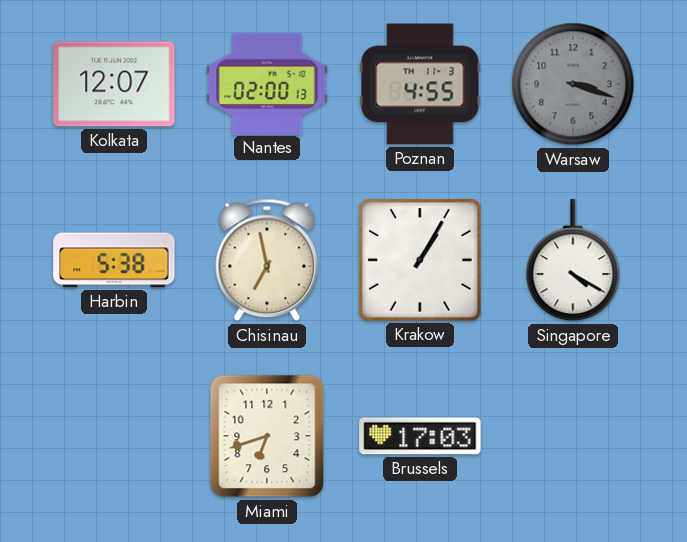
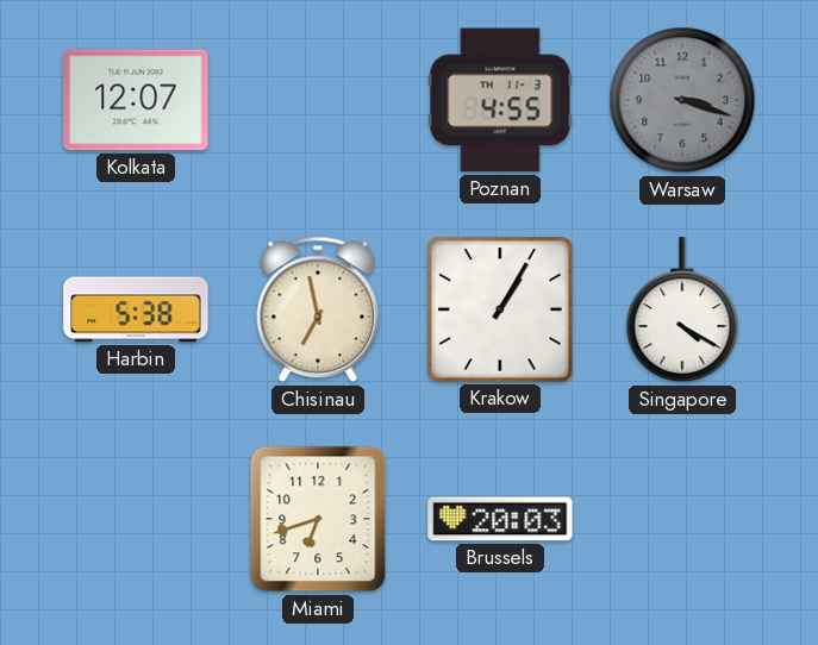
Nantes: 02:00 -> none
Brussels: 17:03 -> 20:03
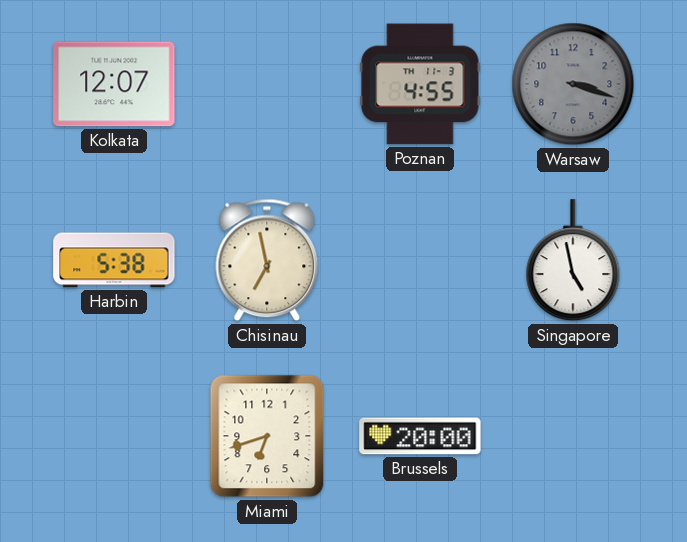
Krakow: 1:05 -> none
Singapore: 4:20 -> 4:58
Brussels: 20:03 -> 20:00
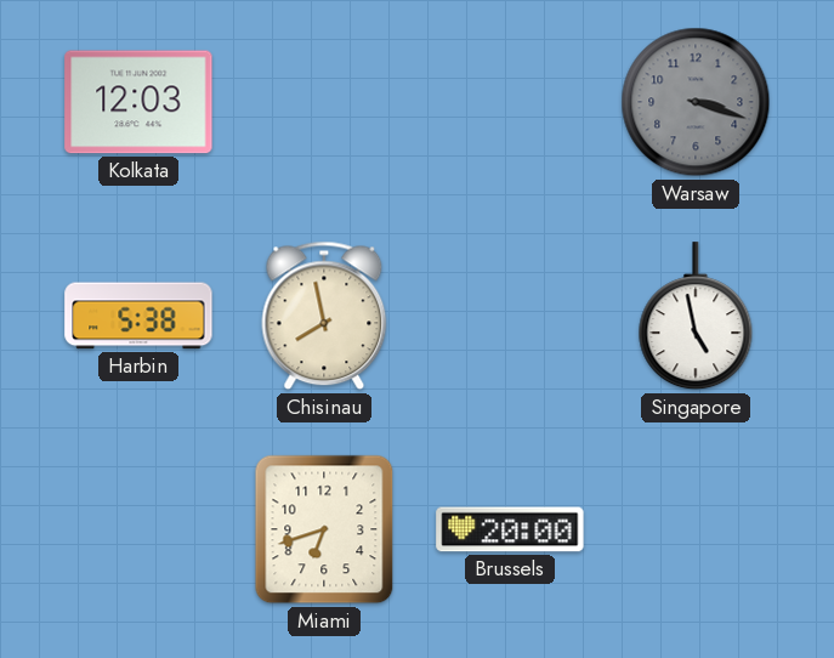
Kolkata: 12:07 -> 12:03
Poznan: 4:55 -> none
Chisinau: 6:58 -> 7:58
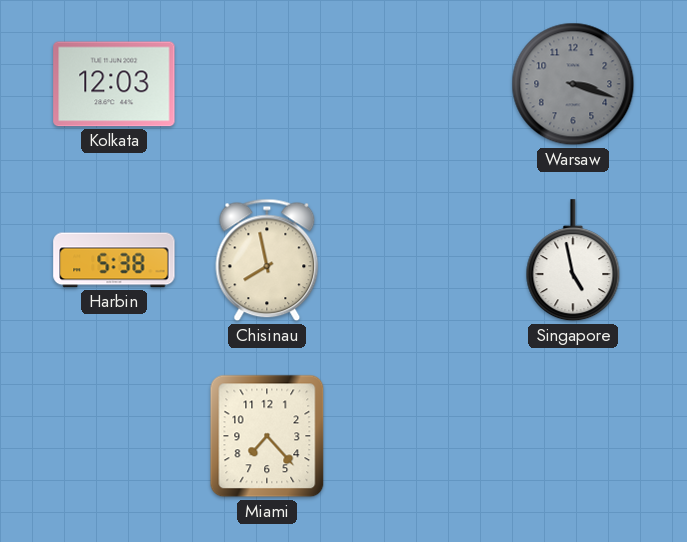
Miami: 6:42 -> 7:23
Brussels: 20:00 -> none
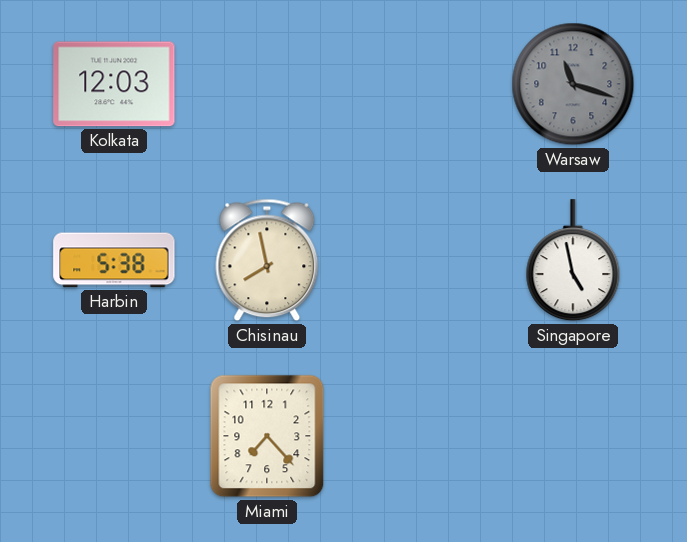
Warsaw: 3:18 -> 11:18
